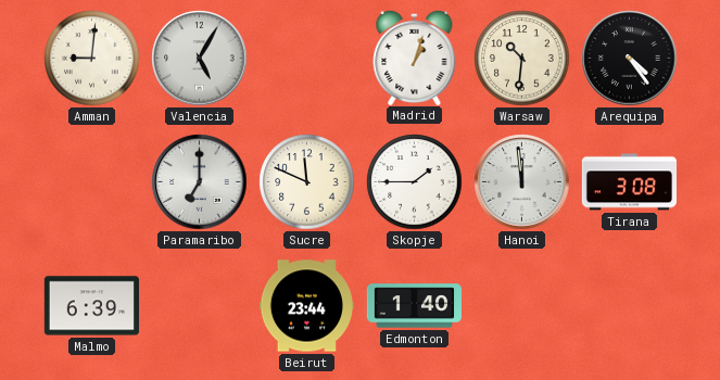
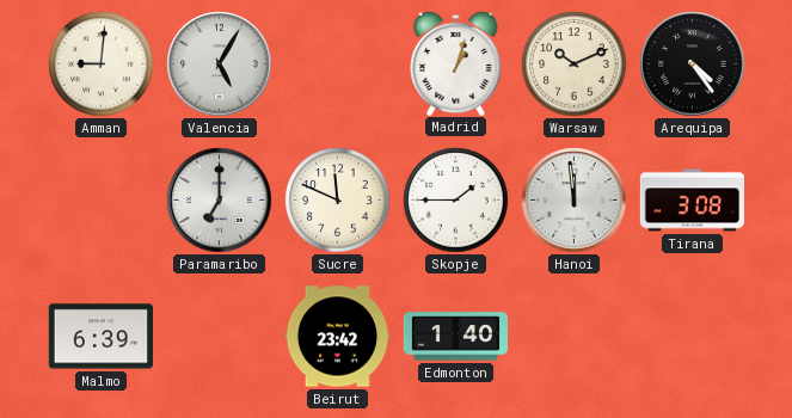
Warsaw: 10:31 -> 10:11
Beirut: 23:44 -> 23:42
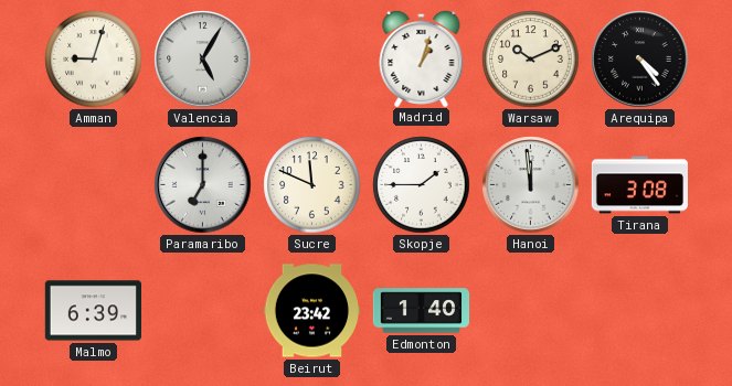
Amman: 9:01 -> 9:03
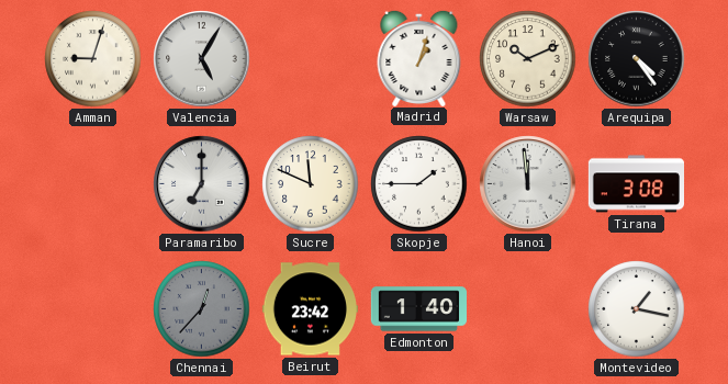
Malmo: 6:39 -> none
Chennai: none -> 12:37
Montevideo: none -> 1:17
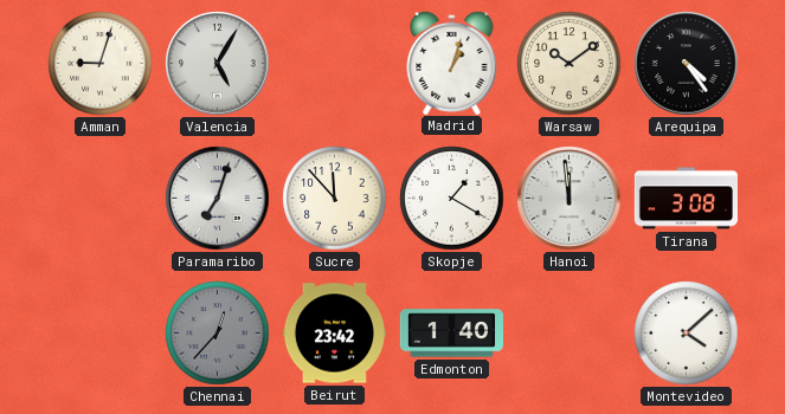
Warsaw: 10:11 -> 10:09
Paramaribo: 7:00 -> 7:03
Sucre: 11:49 -> 11:53
Skopje: 1:45 -> 1:20
Montevideo: 1:17 -> 4:08
